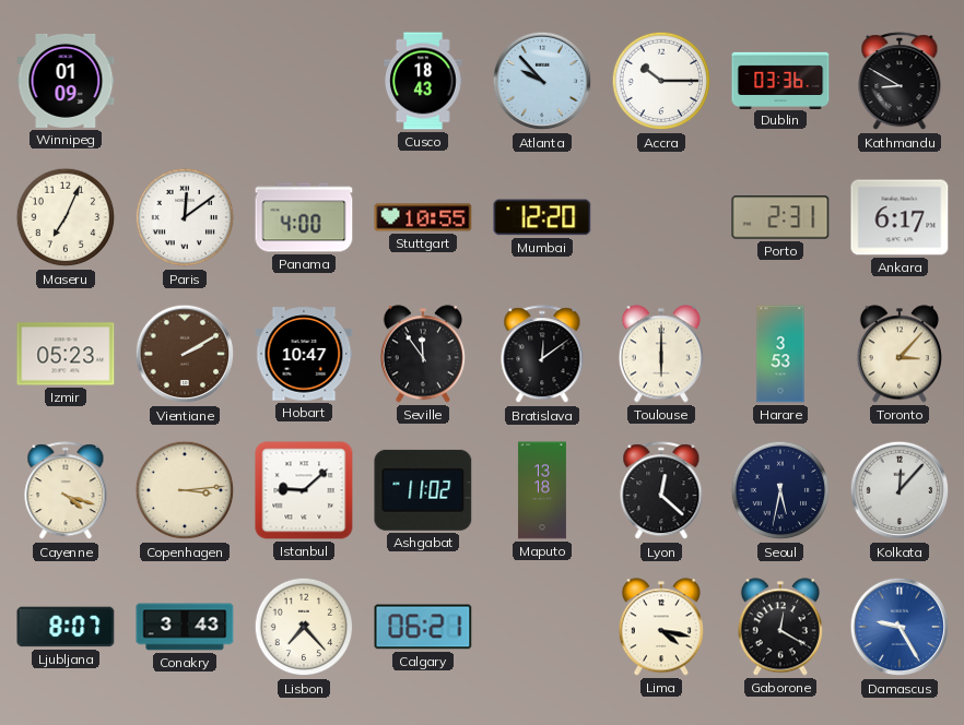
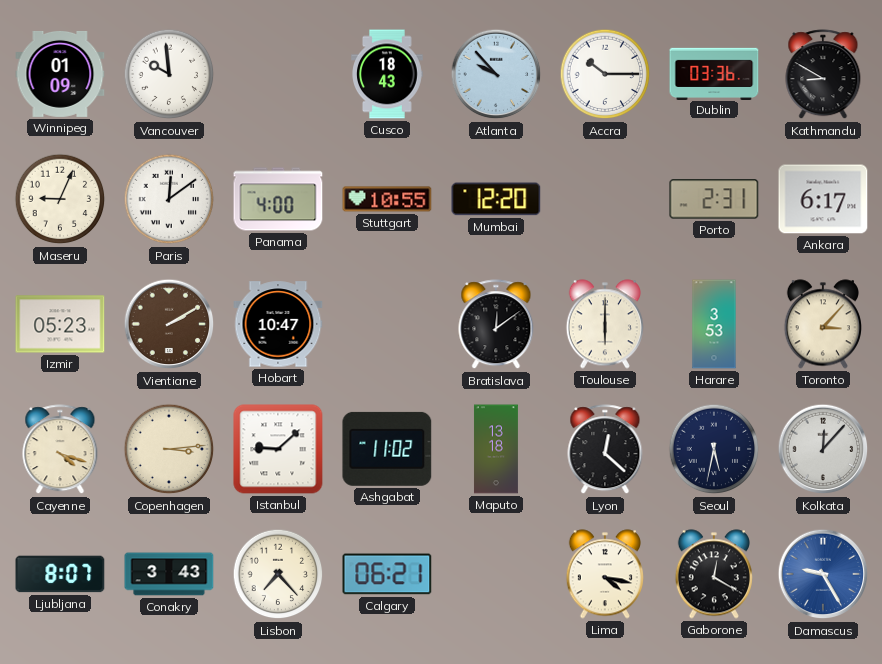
Vancouver: none -> 9:59
Maseru: 7:04 -> 9:04
Seville: 11:54 -> none
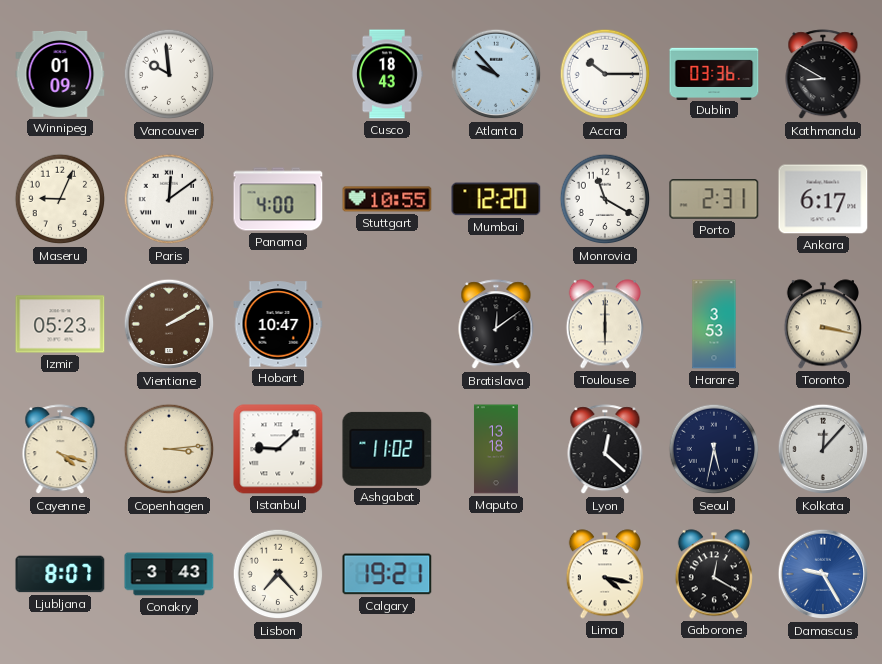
Monrovia: none -> 11:20
Toronto: 3:07 -> 3:17
Calgary: 06:21 -> 19:21
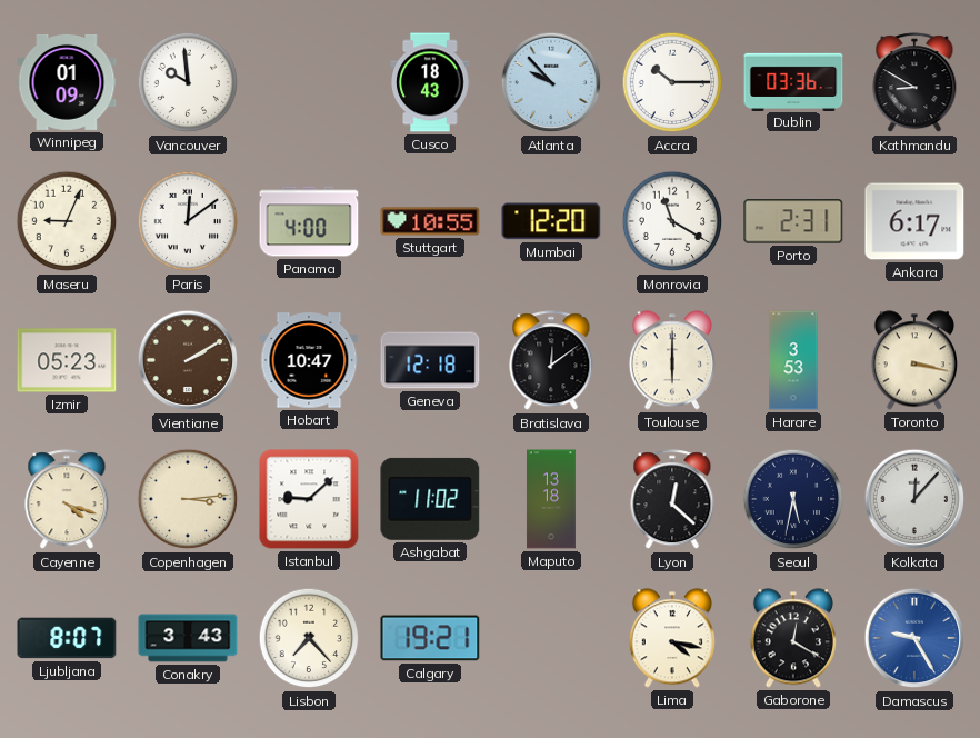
Geneva: none -> 12:18
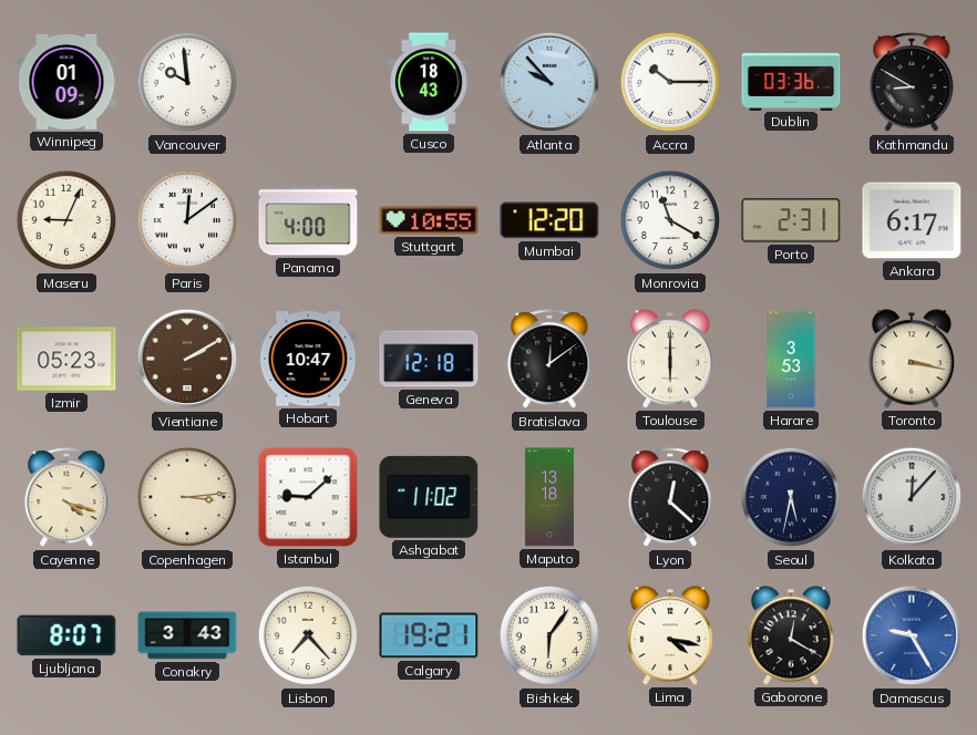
Bishkek: none -> 6:06
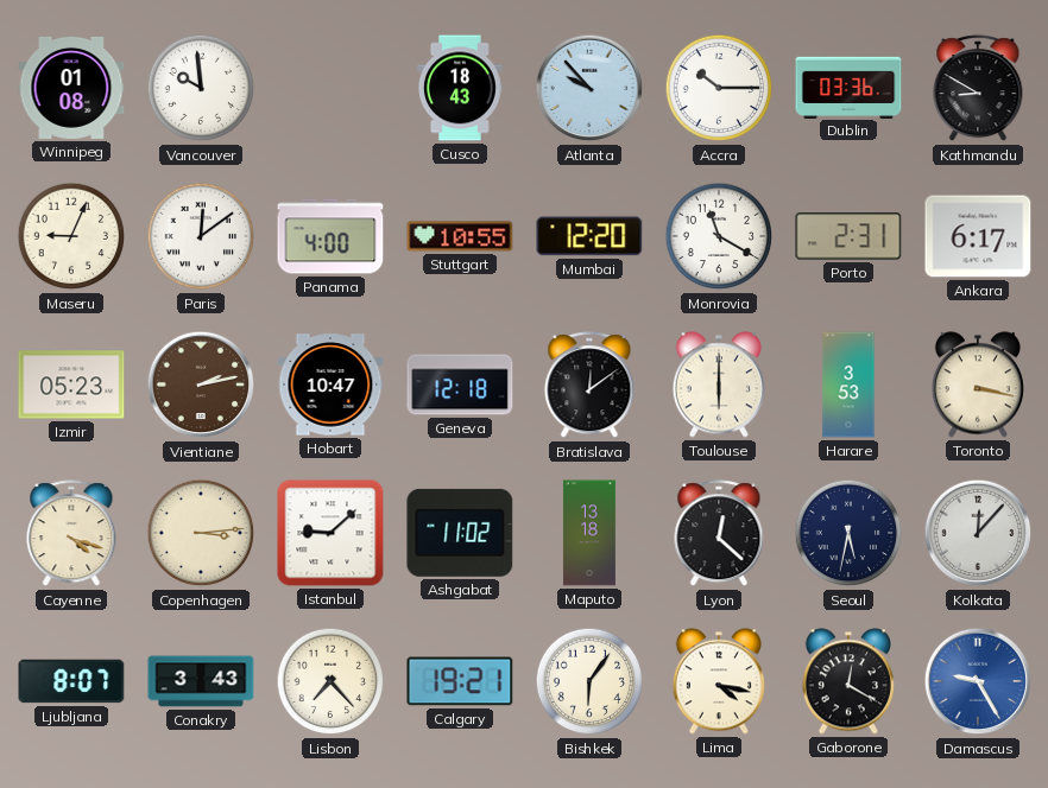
Winnipeg: 01:09 -> 01:08
Vientiane: 2:10 -> 2:13
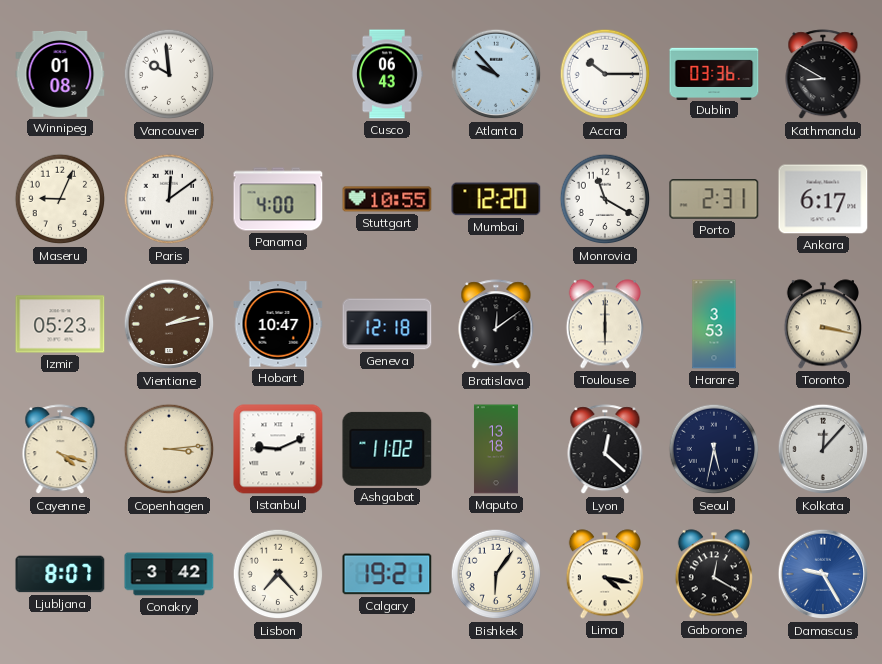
Cusco: 18:43 -> 06:43
Istanbul: 9:08 -> 9:11
Conakry: 3:43 -> 3:42
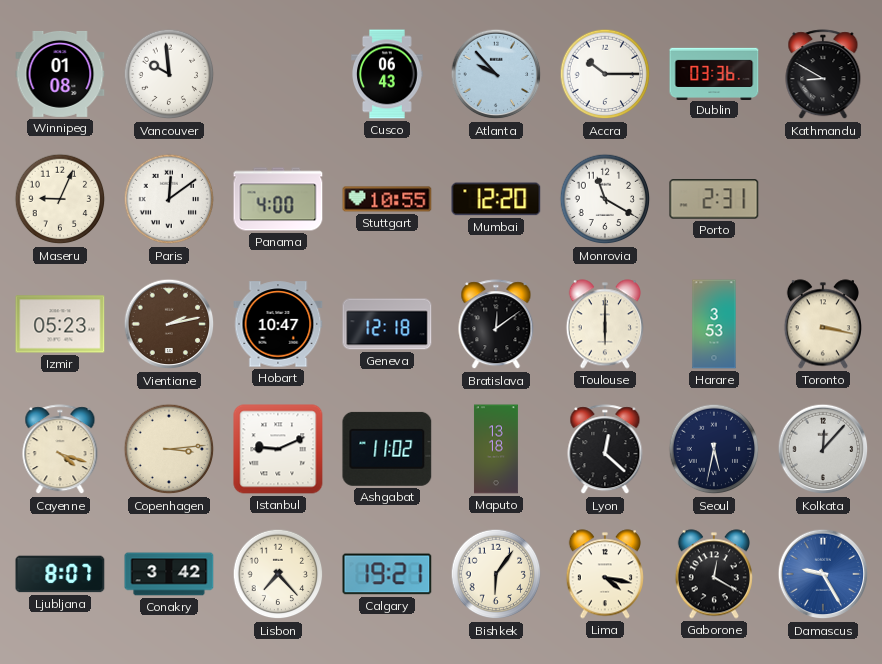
Ankara: 6:17 -> none
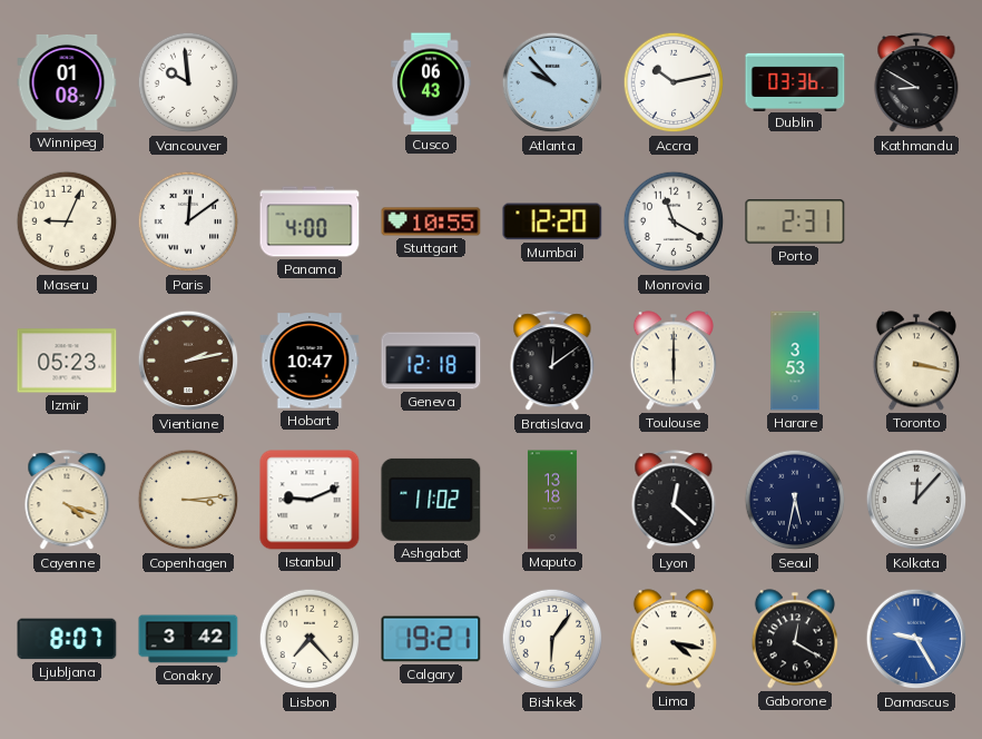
Accra: 10:15 -> 10:13
